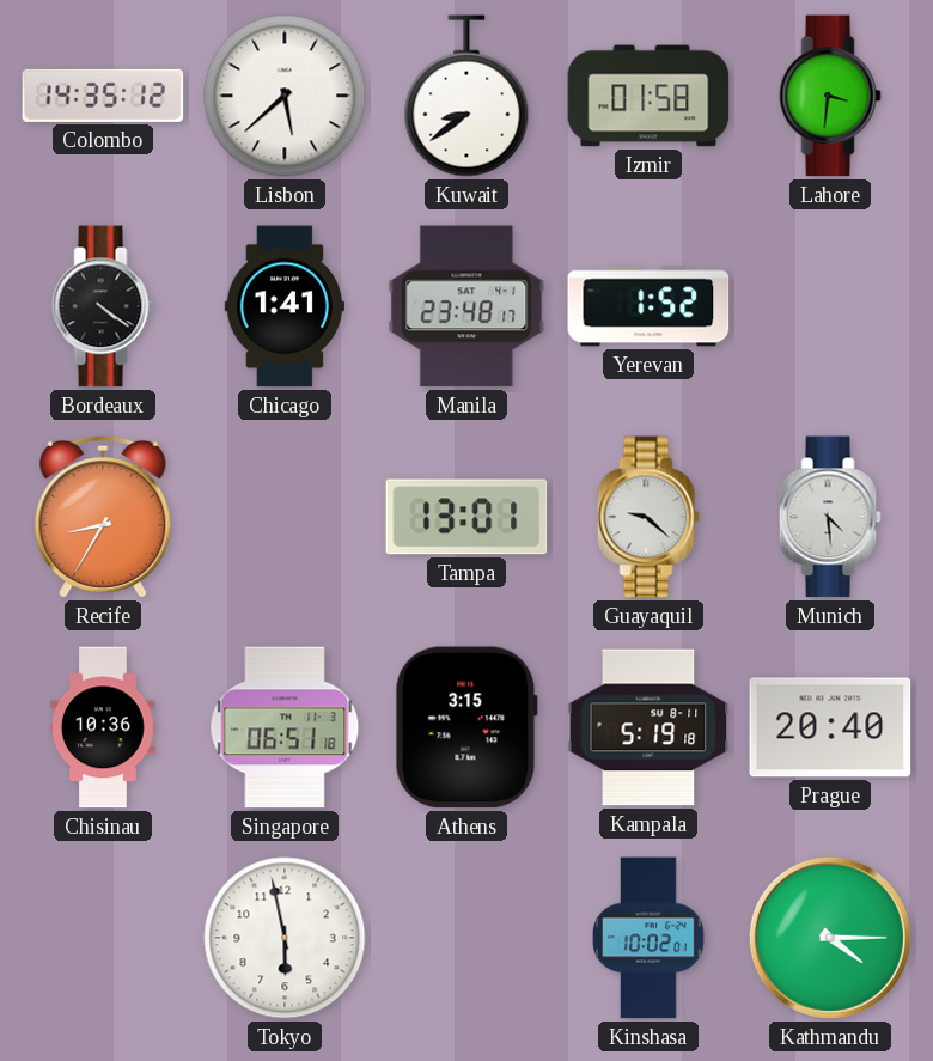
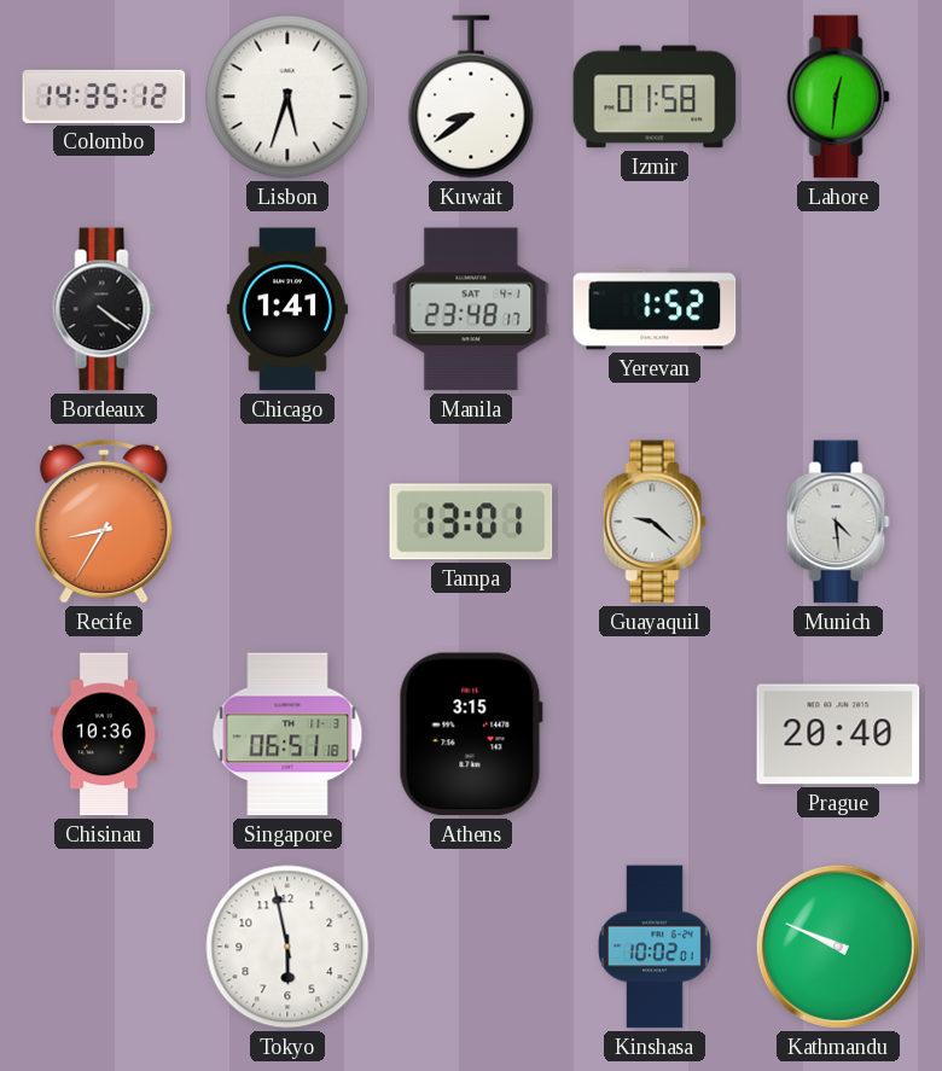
Lisbon: 5:38 -> 5:33
Lahore: 3:31 -> 12:31
Kampala: 5:19 -> none
Kathmandu: 4:15 -> 9:49
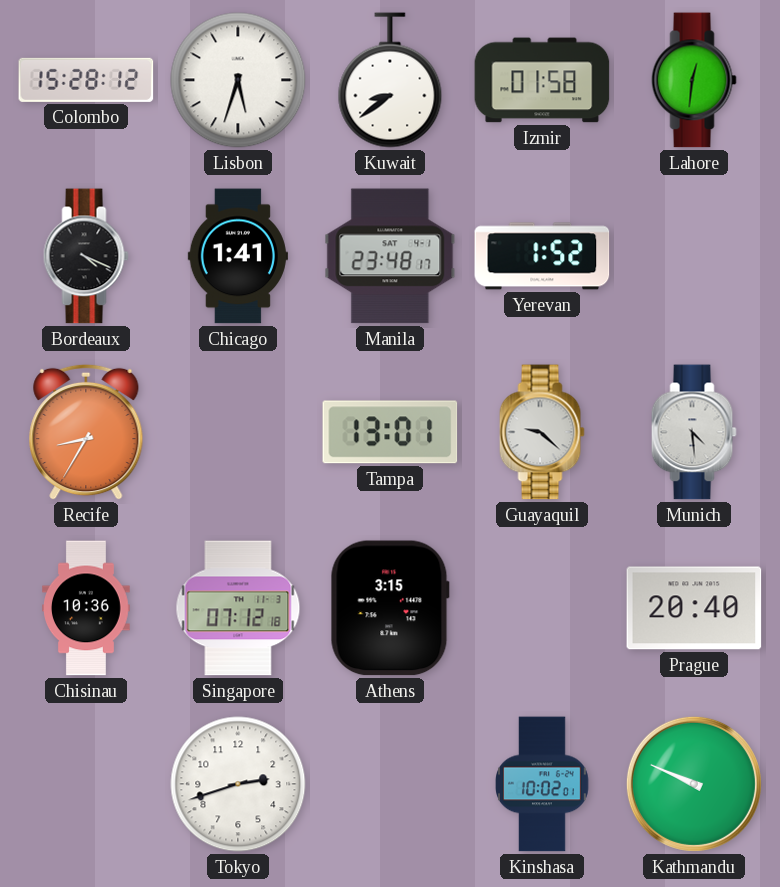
Colombo: 14:35 -> 15:28
Bordeaux: 4:21 -> 4:19
Singapore: 06:51 -> 07:12
Tokyo: 5:58 -> 2:42
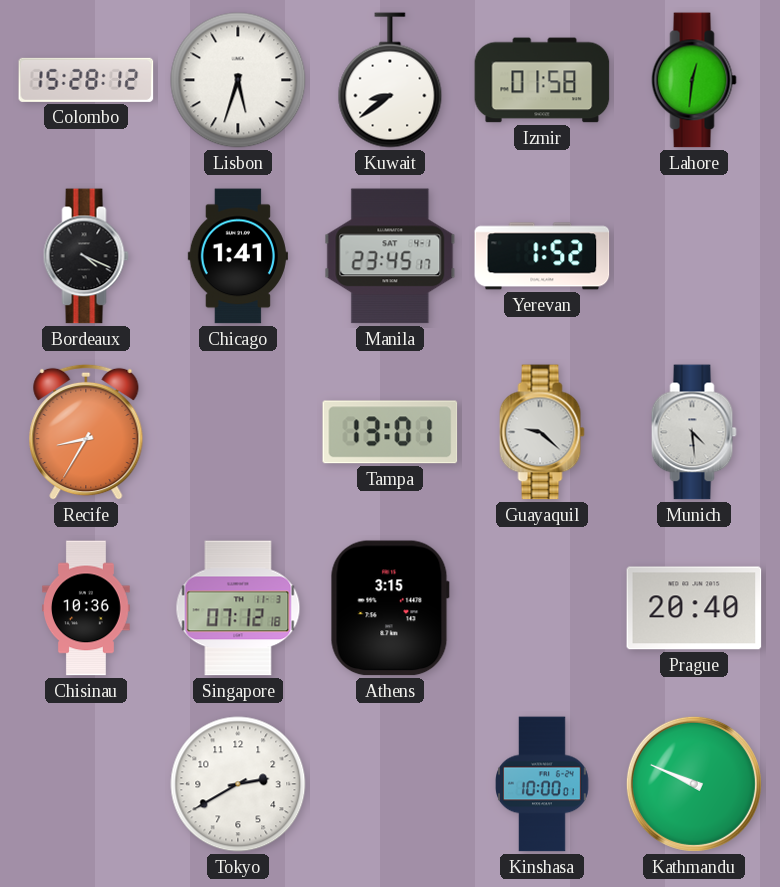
Manila: 23:48 -> 23:45
Tokyo: 2:42 -> 2:40
Kinshasa: 10:02 -> 10:00
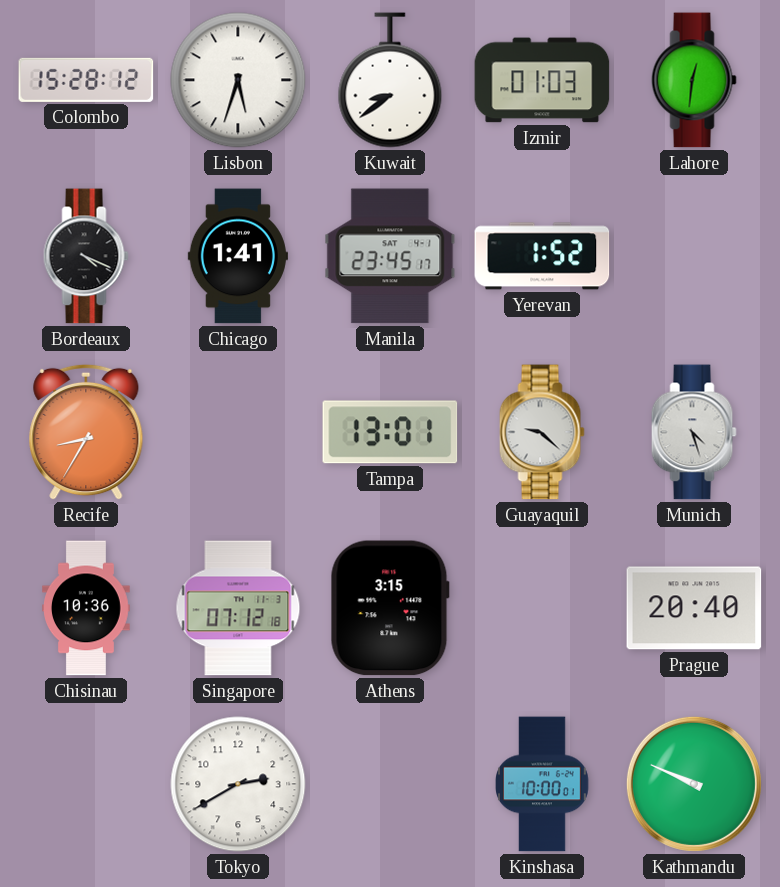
Izmir: 01:58 -> 01:03
Munich: 4:29 -> 4:27
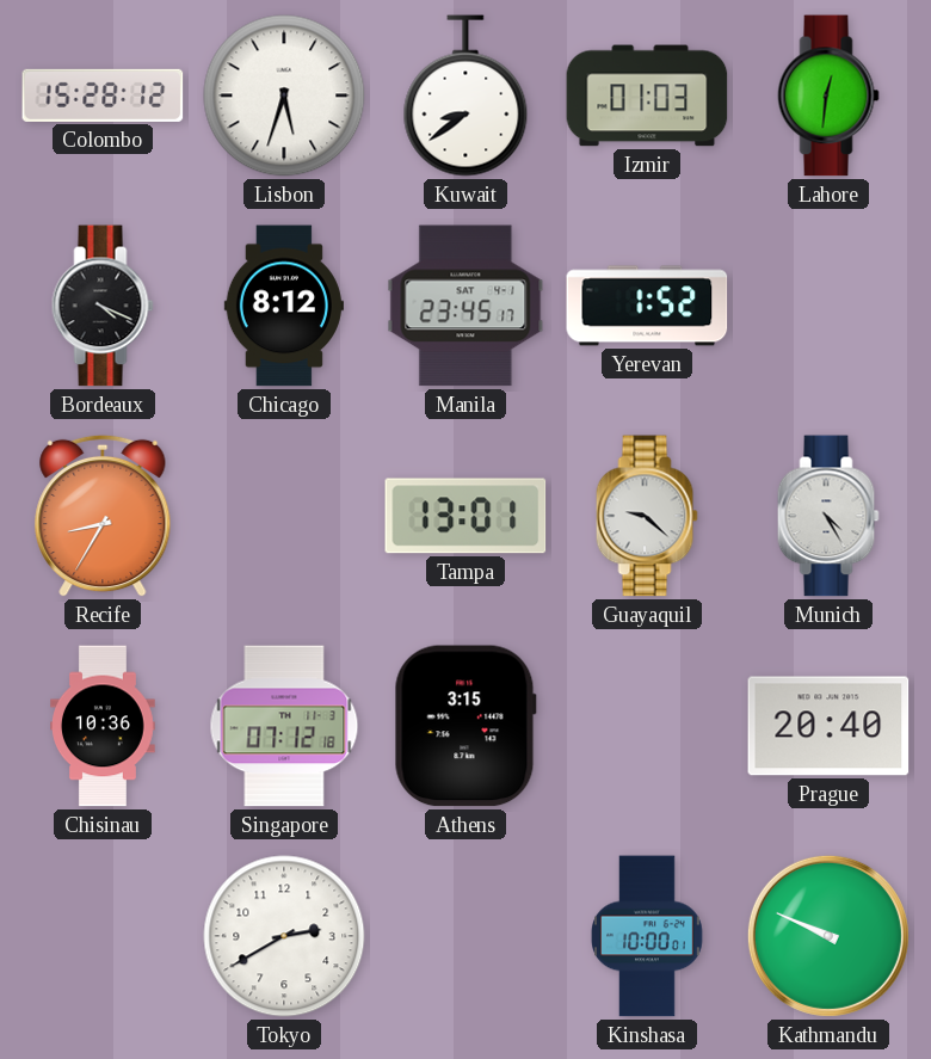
Chicago: 1:41 -> 8:12
Munich: 4:27 -> 4:25
